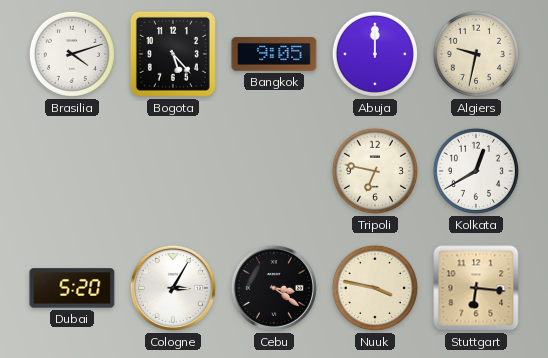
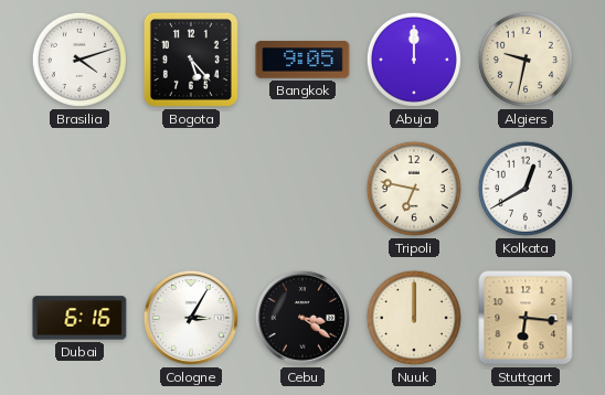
Dubai: 5:20 -> 6:16
Nuuk: 3:47 -> 12:00
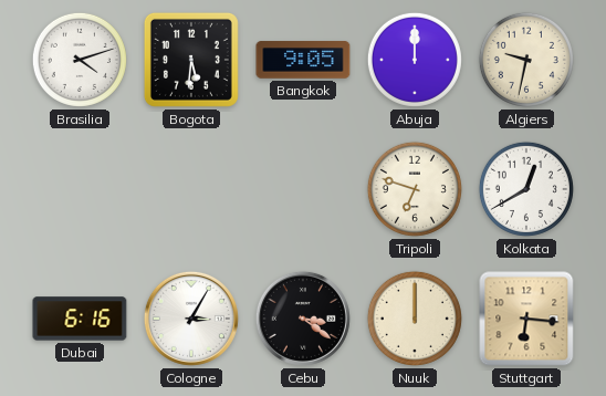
Bogota: 5:23 -> 5:31
Tripoli: 6:47 -> 6:48
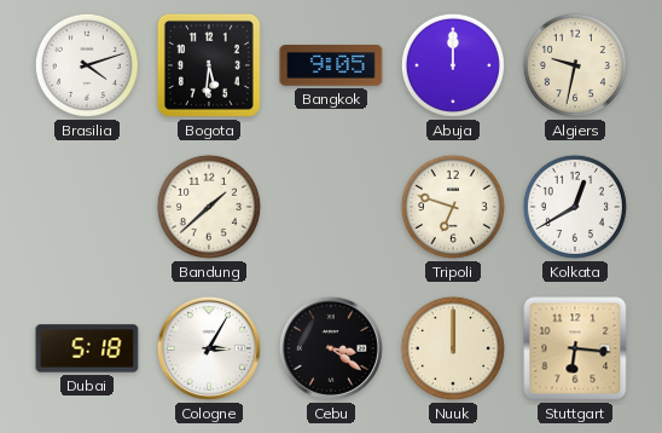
Bandung: none -> 1:38
Dubai: 6:16 -> 5:18
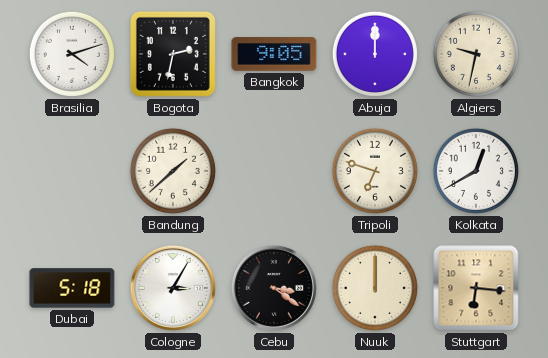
Bogota: 5:31 -> 2:32
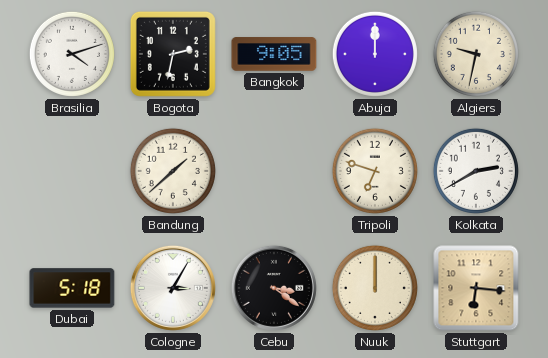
Kolkata: 12:40 -> 2:40
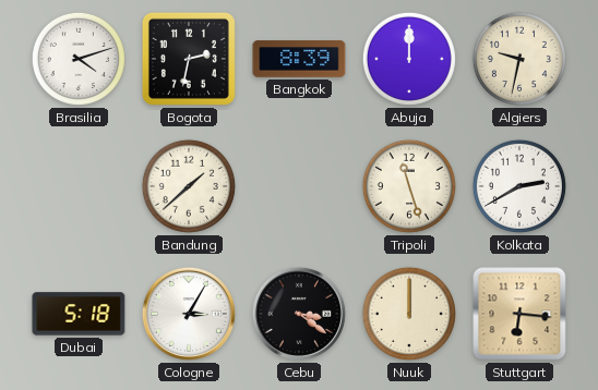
Bangkok: 9:05 -> 8:39
Tripoli: 6:48 -> 11:27
